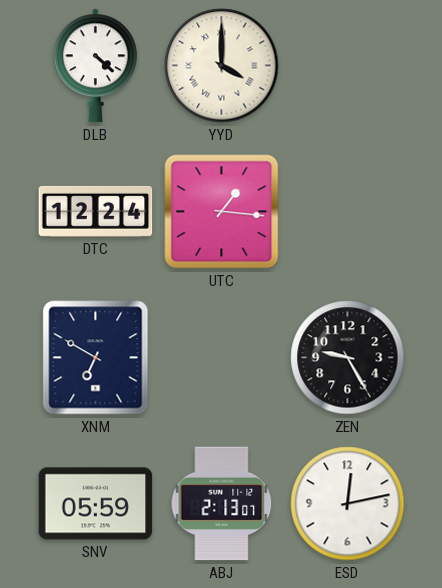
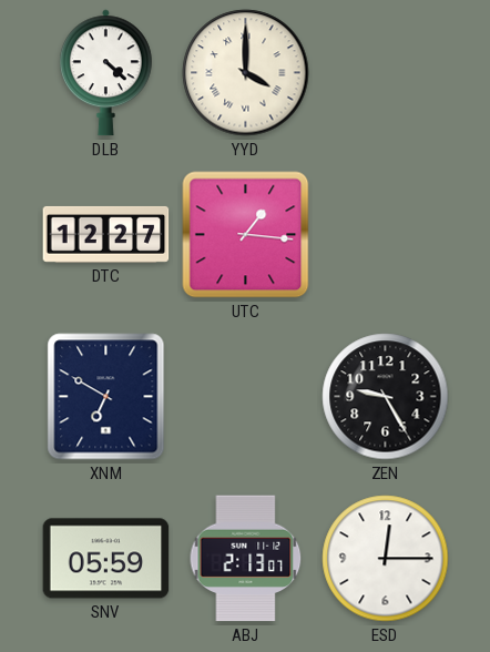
DTC: 12:24 -> 12:27
ESD: 12:13 -> 12:15
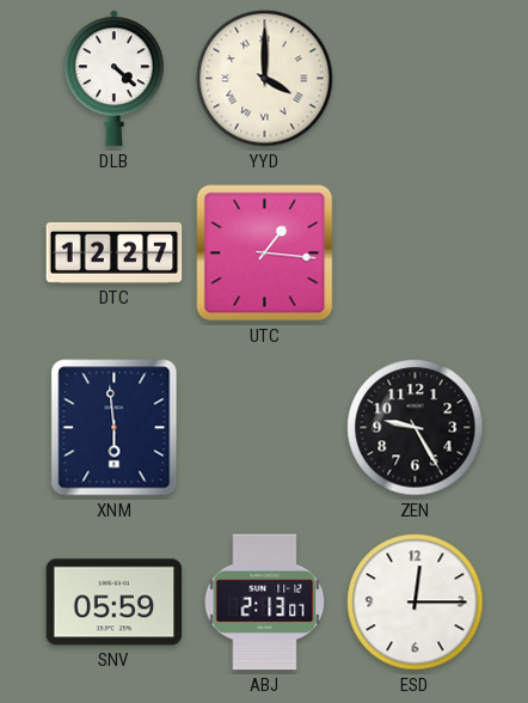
XNM: 6:50 -> 5:59
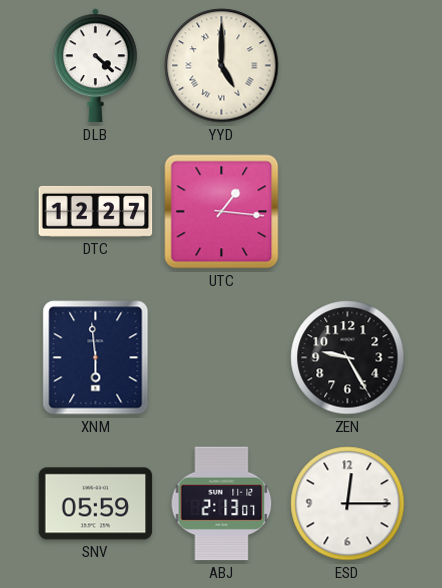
YYD: 4:00 -> 5:00
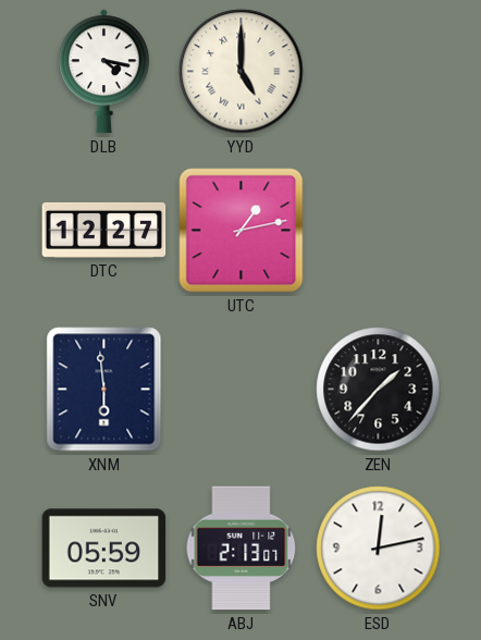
DLB: 4:22 -> 4:17
UTC: 1:16 -> 1:13
ZEN: 9:25 -> 1:37
ESD: 12:15 -> 12:13
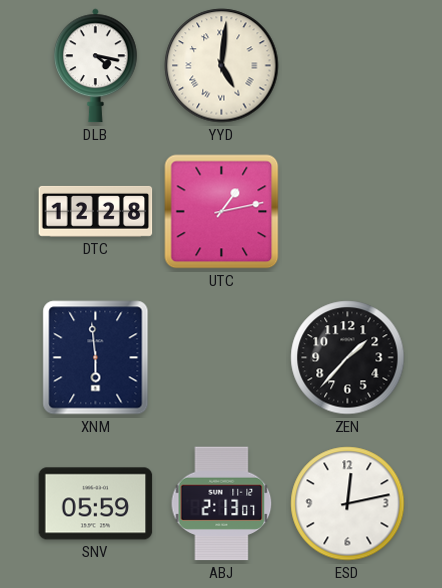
YYD: 5:00 -> 5:01
DTC: 12:27 -> 12:28
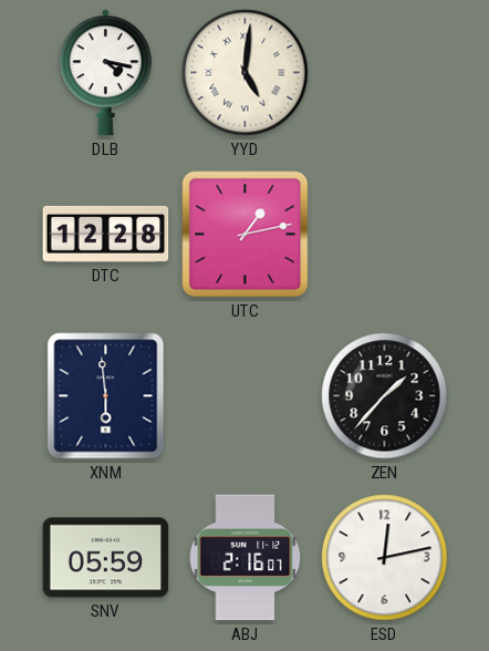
ABJ: 2:13 -> 2:16
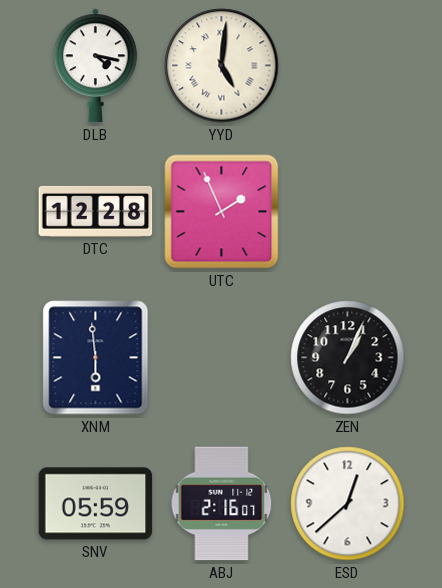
UTC: 1:13 -> 1:56
ZEN: 1:37 -> 1:04
ESD: 12:13 -> 12:38
